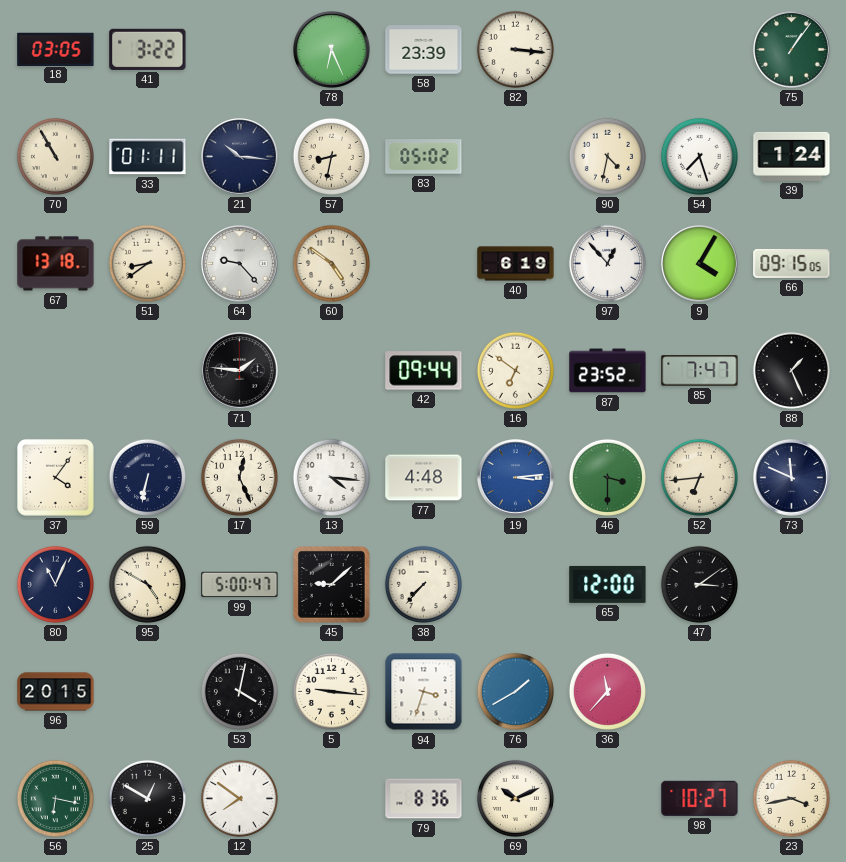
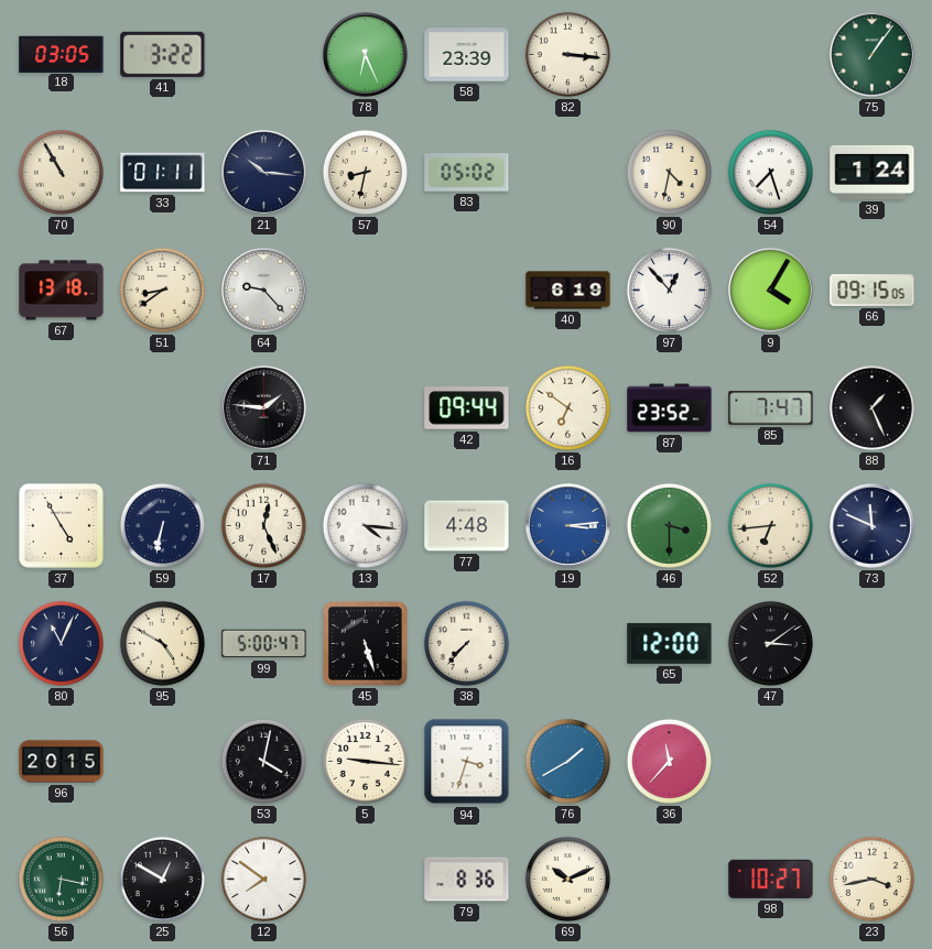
60: 4:51 -> none
37: 4:06 -> 4:55
45: 9:08 -> 5:27
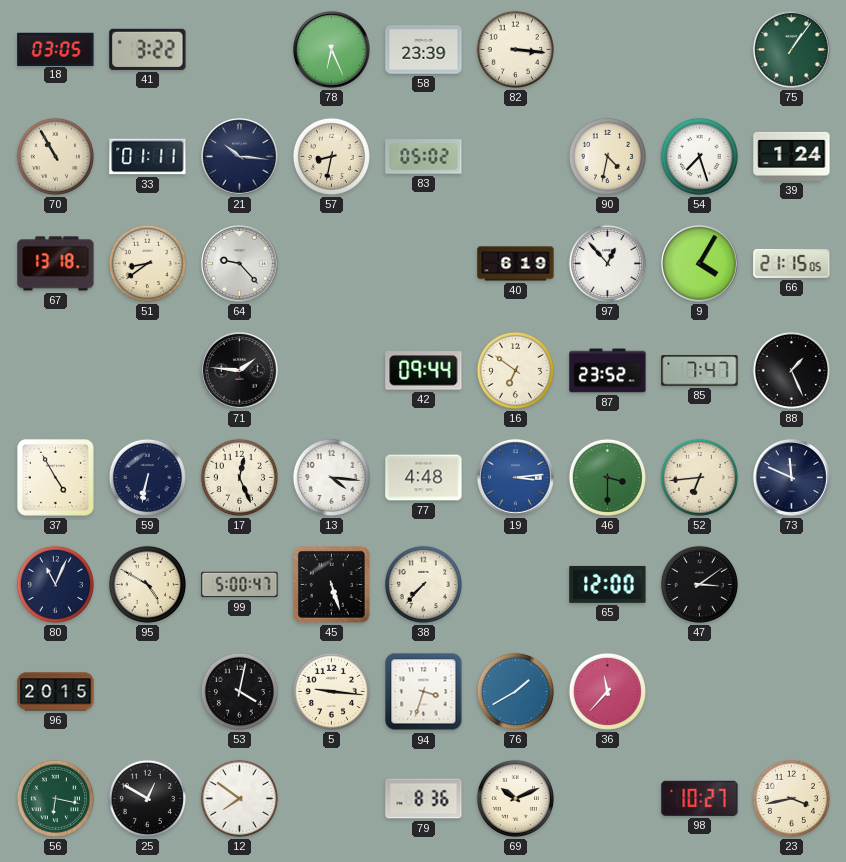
66: 09:15 -> 21:15
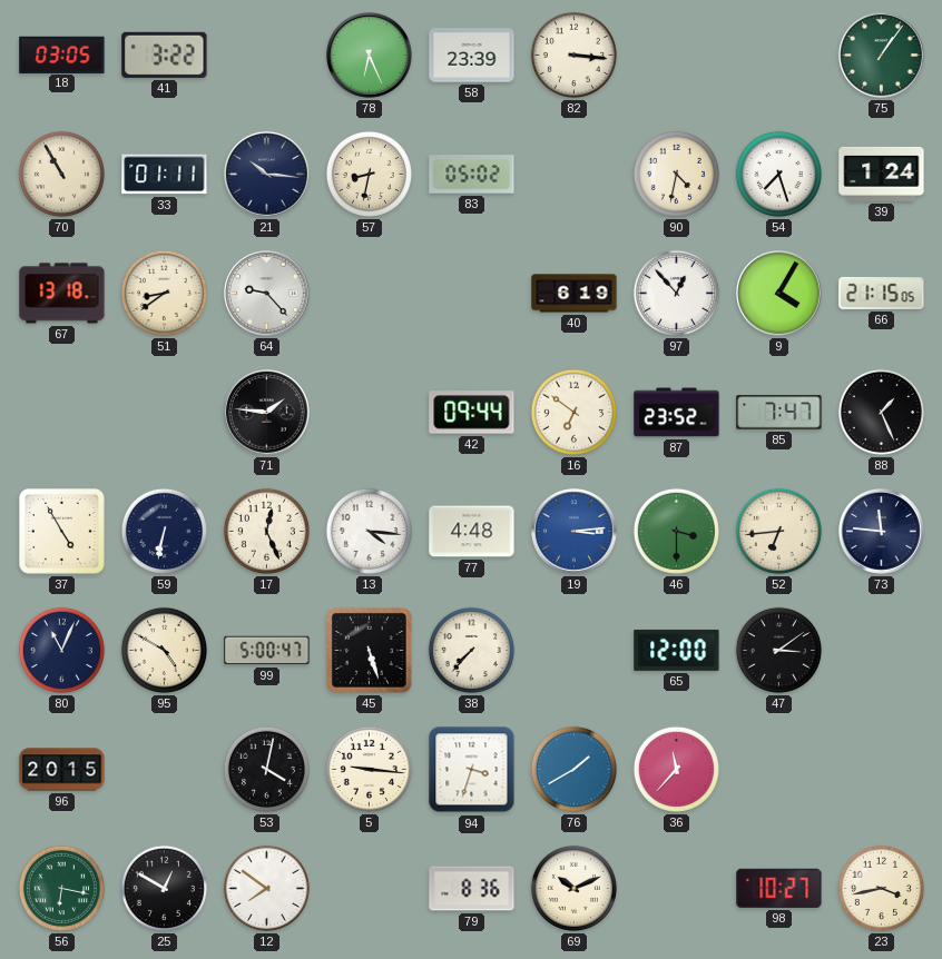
73: 11:49 -> 11:46
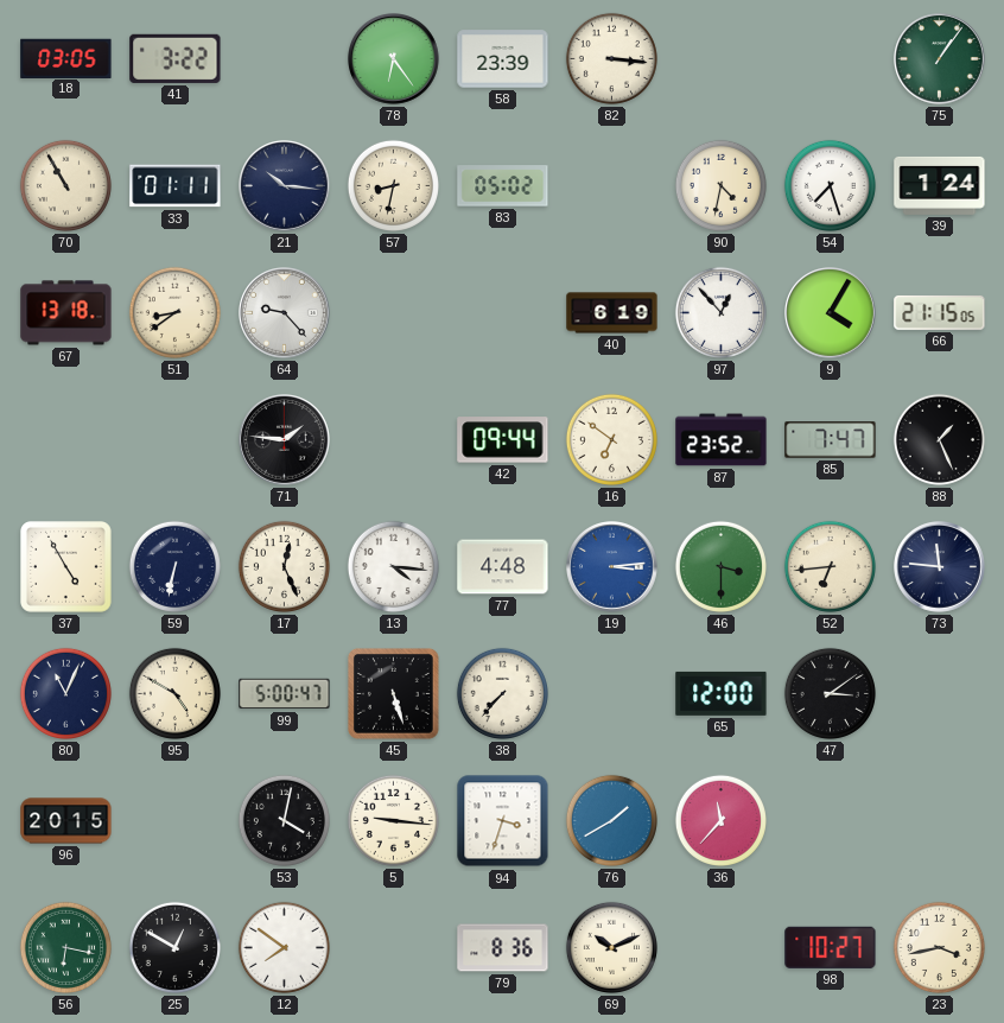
78: 6:26 -> 6:24
